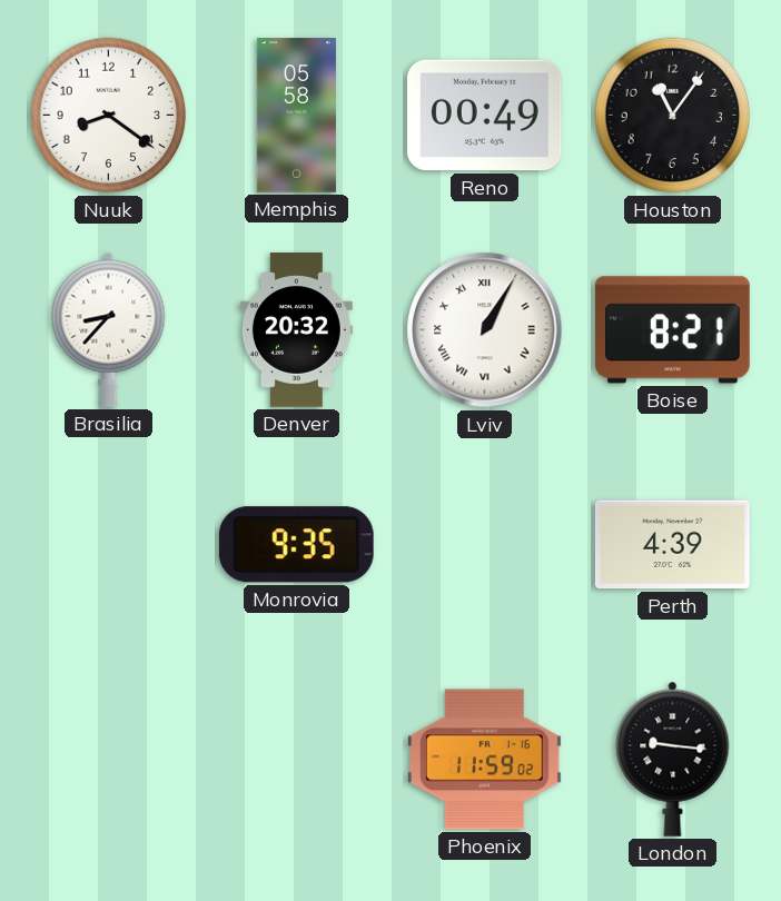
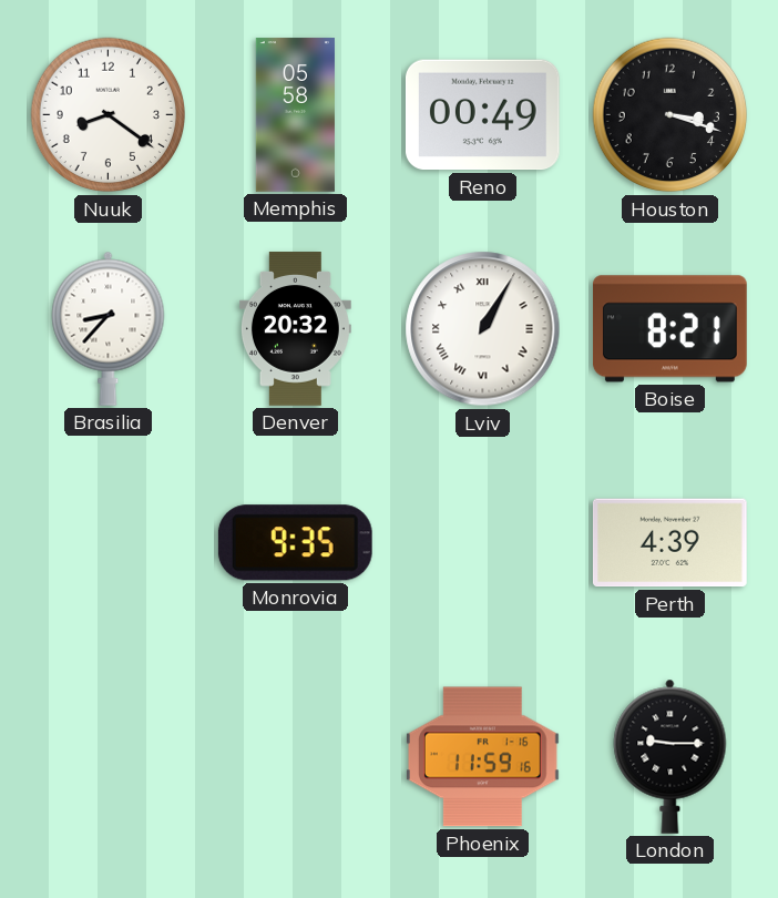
Houston: 11:06 -> 3:18
Phoenix: 11:59:02 -> 11:59:16
London: 9:16 -> 9:15
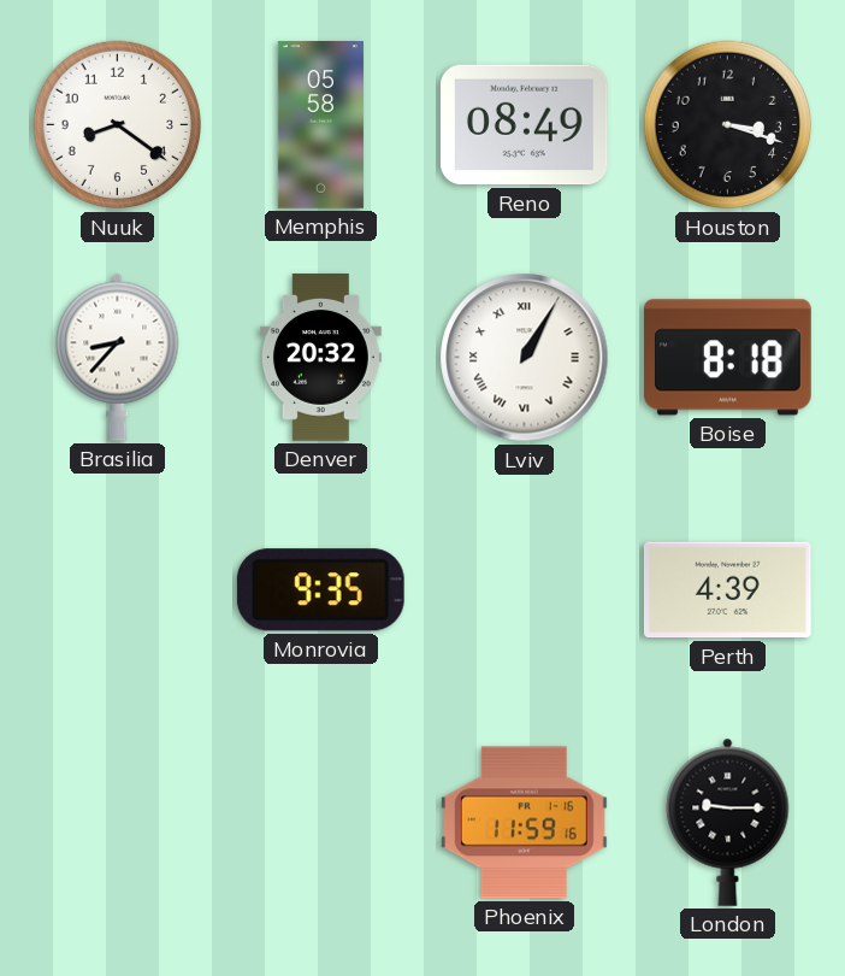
Reno: 00:49 -> 08:49
Boise: 8:21 -> 8:18
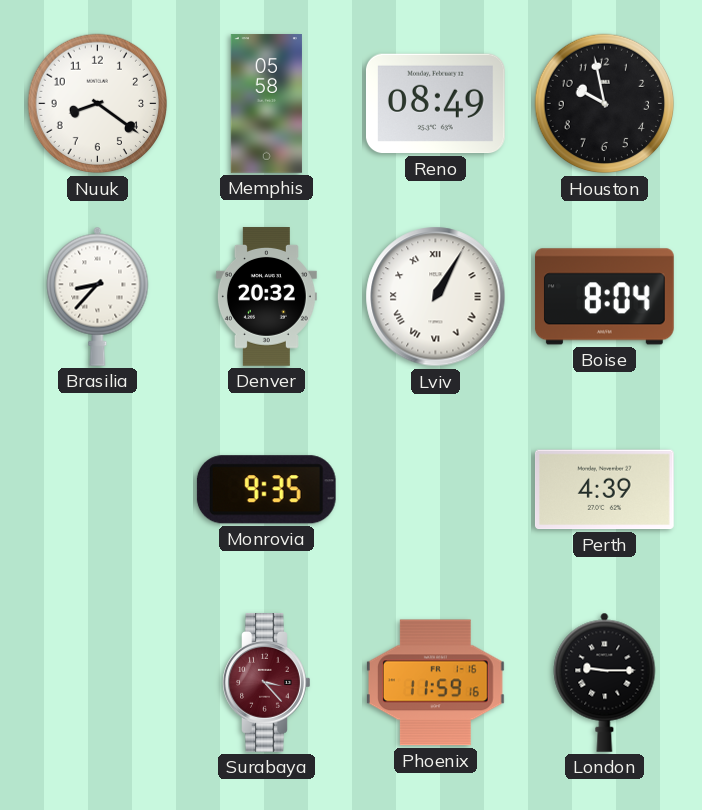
Houston: 3:18 -> 9:58
Boise: 8:18 -> 8:04
Surabaya: none -> 3:23
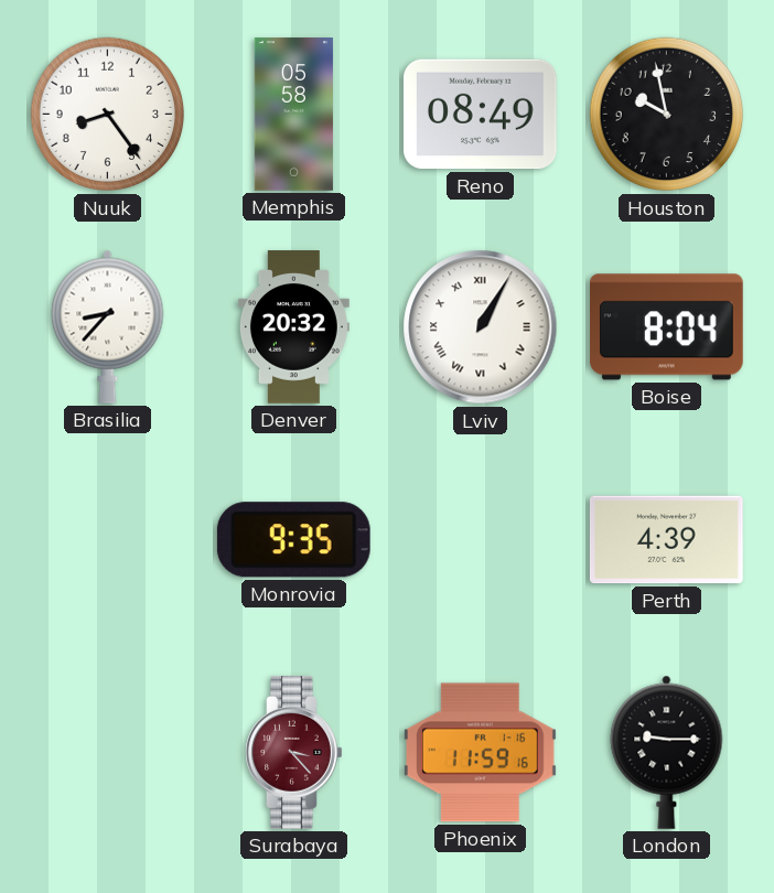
Nuuk: 8:21 -> 8:24
